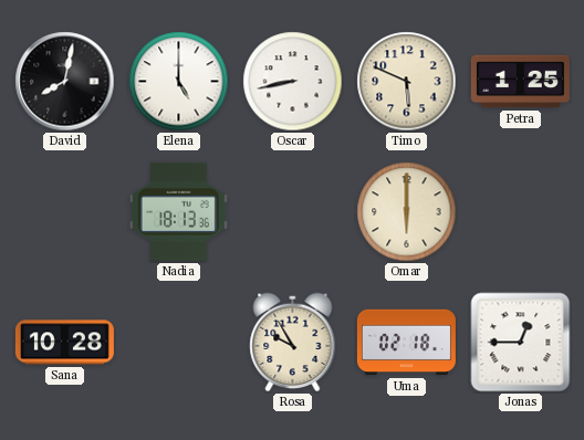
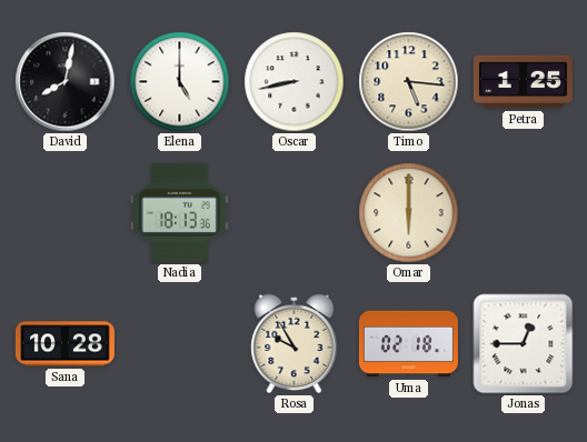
Timo: 5:49 -> 5:16
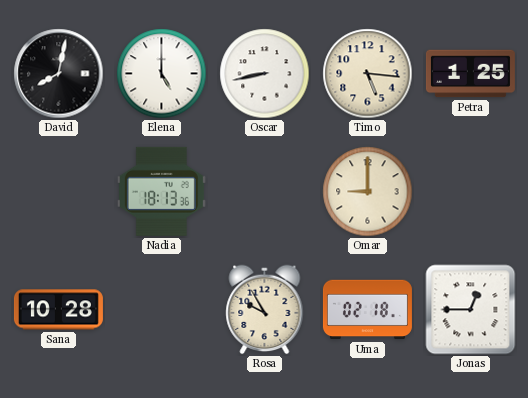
Omar: 6:00 -> 9:00
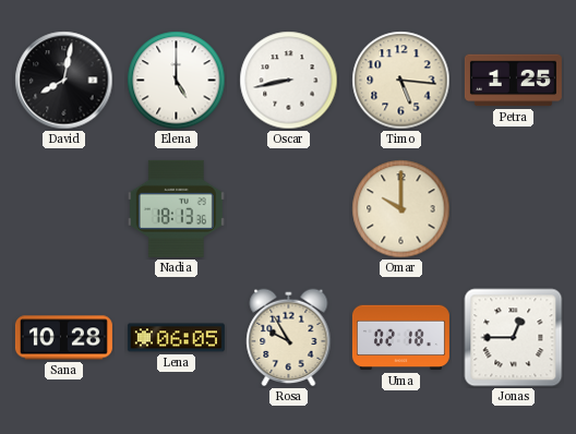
Omar: 9:00 -> 10:00
Lena: none -> 06:05
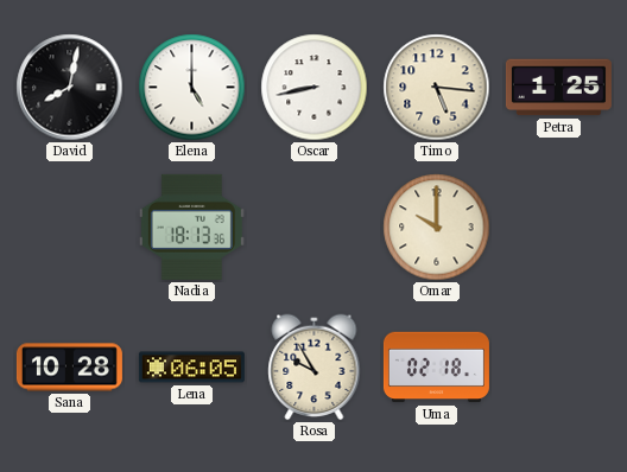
Jonas: 12:45 -> none
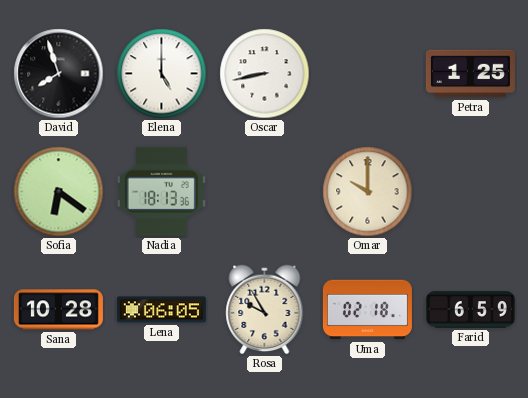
David: 8:02 -> 7:57
Timo: 5:16 -> none
Sofia: none -> 6:21
Farid: none -> 6:59
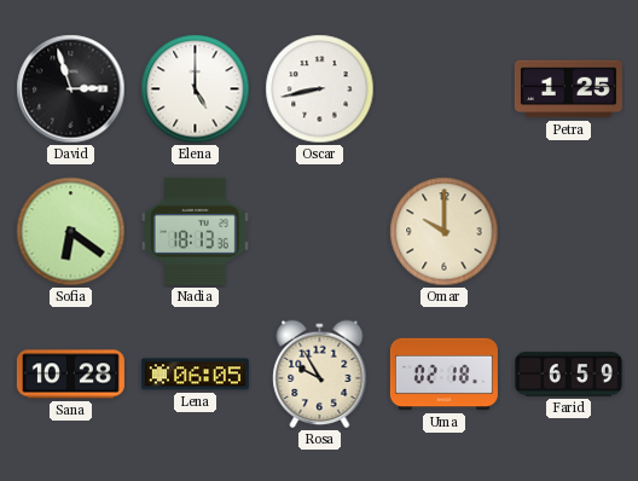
David: 7:57 -> 2:57
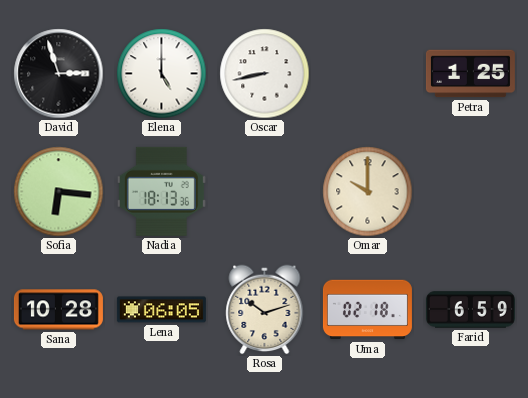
Sofia: 6:21 -> 6:16
Rosa: 9:55 -> 10:12
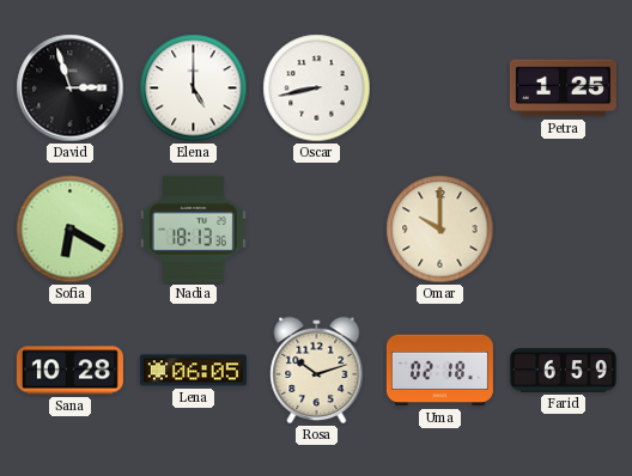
Sofia: 6:16 -> 6:20
